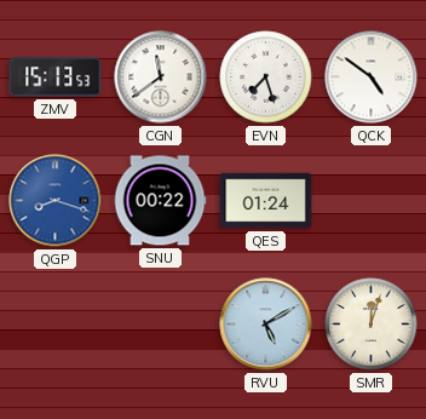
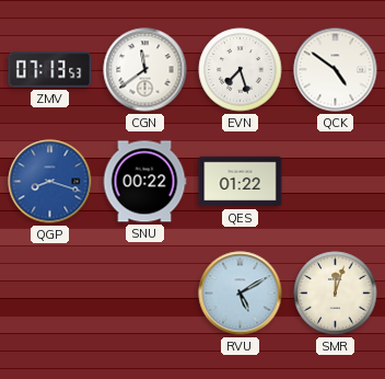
ZMV: 15:13 -> 07:13
QES: 01:24 -> 01:22
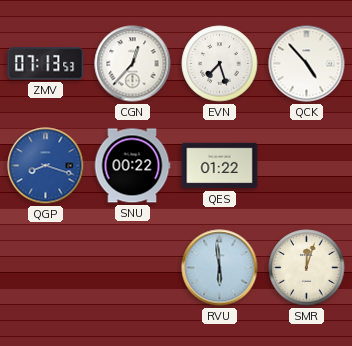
CGN: 11:39 -> 12:37
QCK: 4:51 -> 4:53
RVU: 5:10 -> 5:59
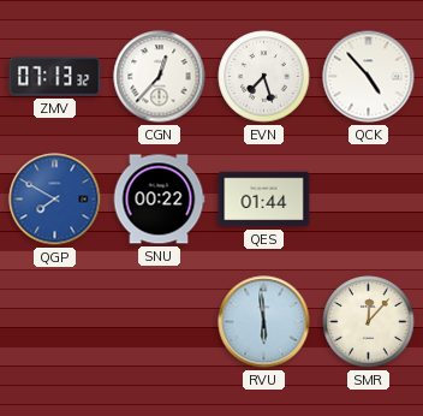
ZMV: 07:13:53 -> 07:13:32
QGP: 8:18 -> 7:50
QES: 01:22 -> 01:44
SMR: 12:03 -> 12:07
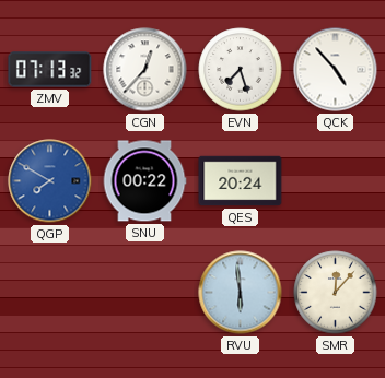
QES: 01:44 -> 20:24
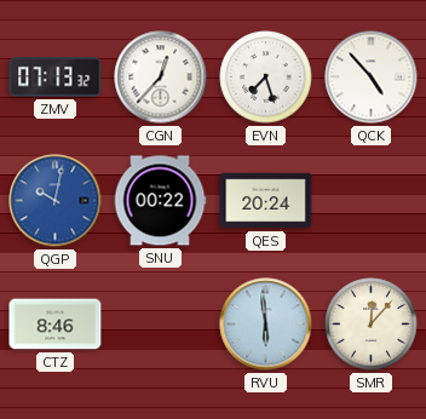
QGP: 7:50 -> 10:02
CTZ: none -> 8:46
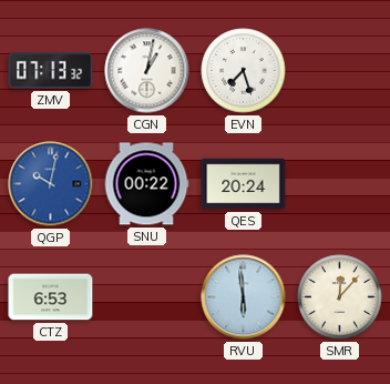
CGN: 12:37 -> 1:02
QCK: 4:53 -> none
CTZ: 8:46 -> 6:53
